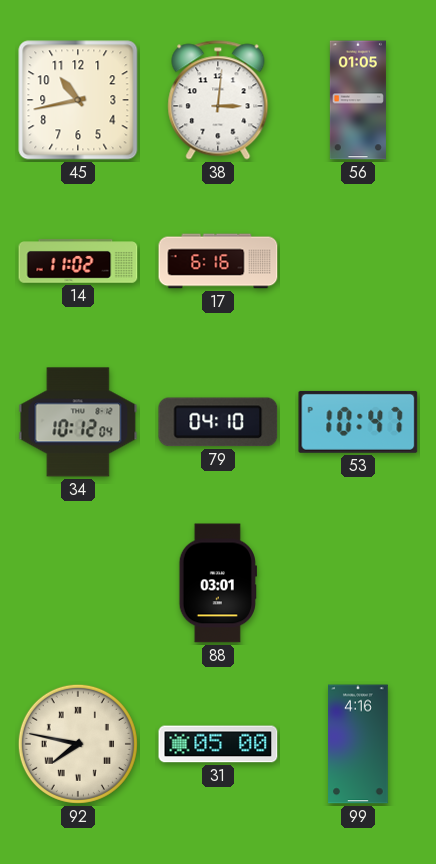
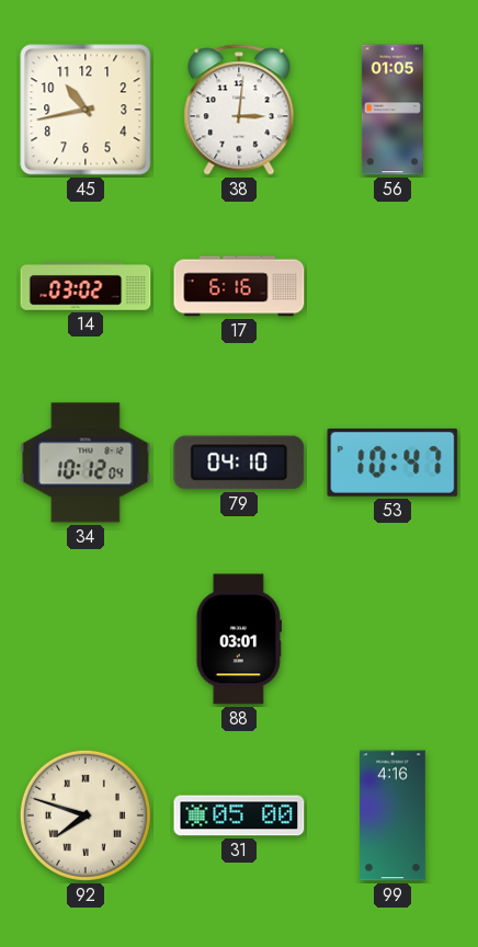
14: 11:02 -> 03:02
92: 7:47 -> 7:48
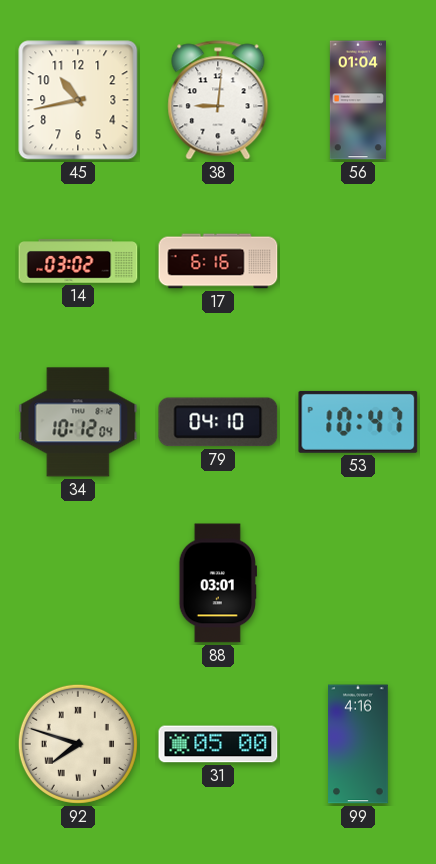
38: 3:01 -> 9:01
56: 01:05 -> 01:04
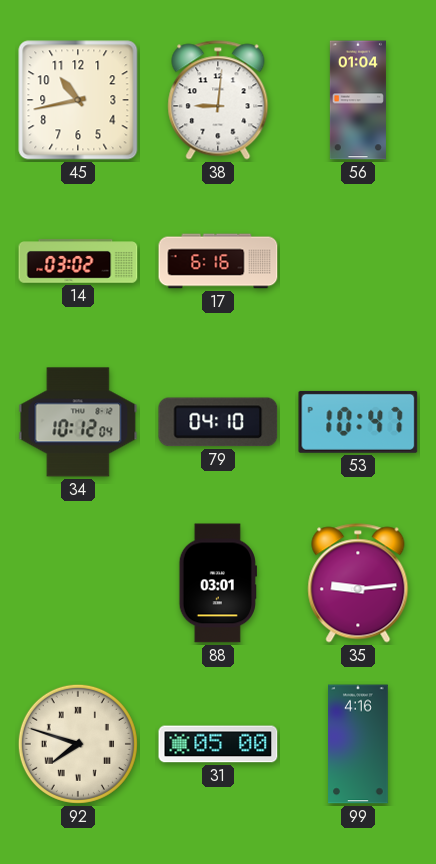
35: none -> 9:14
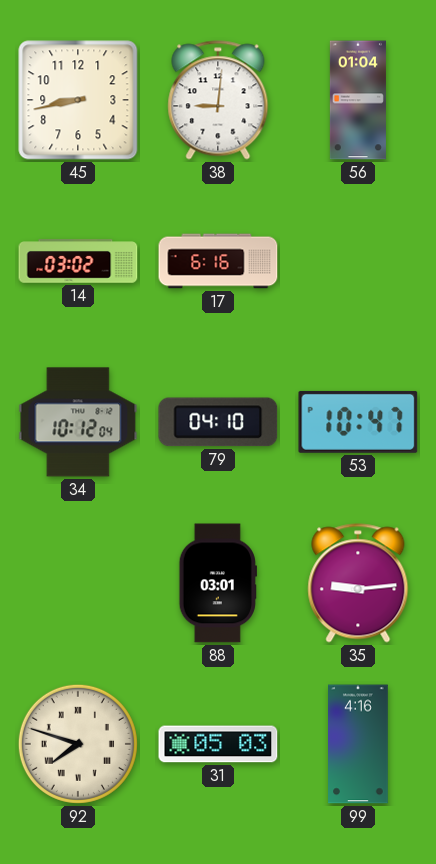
45: 10:43 -> 8:43
31: 05:00 -> 05:03
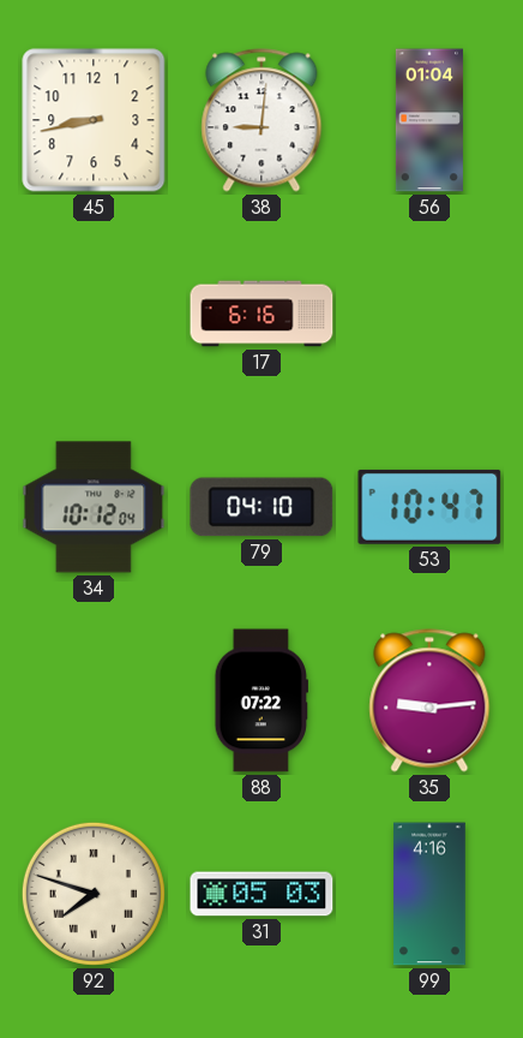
14: 03:02 -> none
88: 03:01 -> 07:22
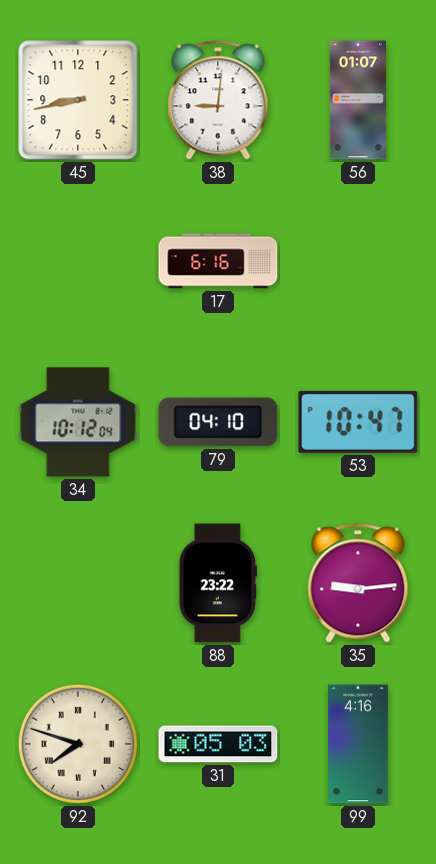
56: 01:04 -> 01:07
88: 07:22 -> 23:22
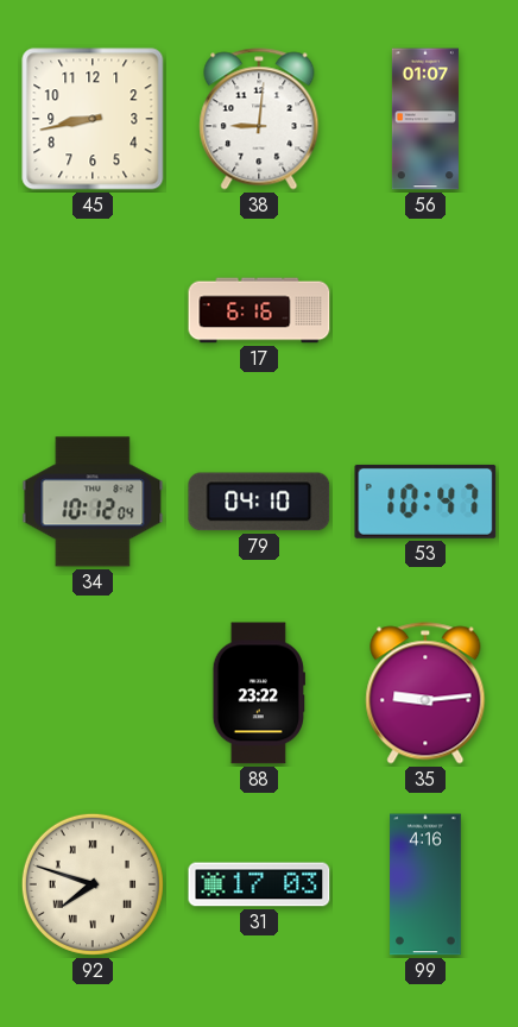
31: 05:03 -> 17:03
